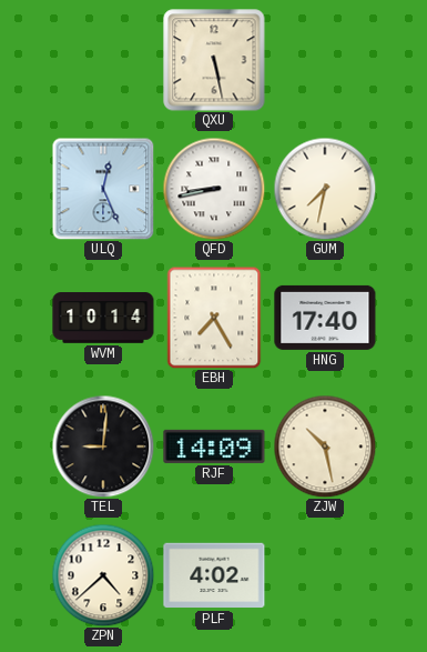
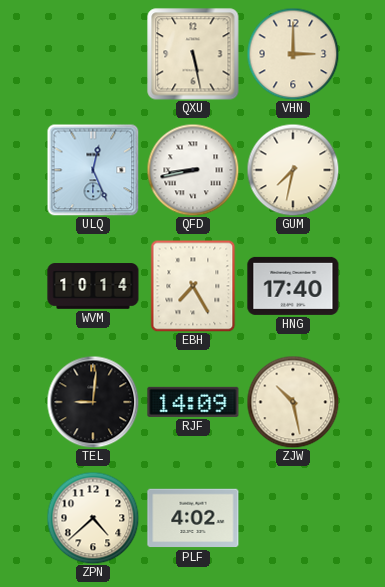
VHN: none -> 3:00
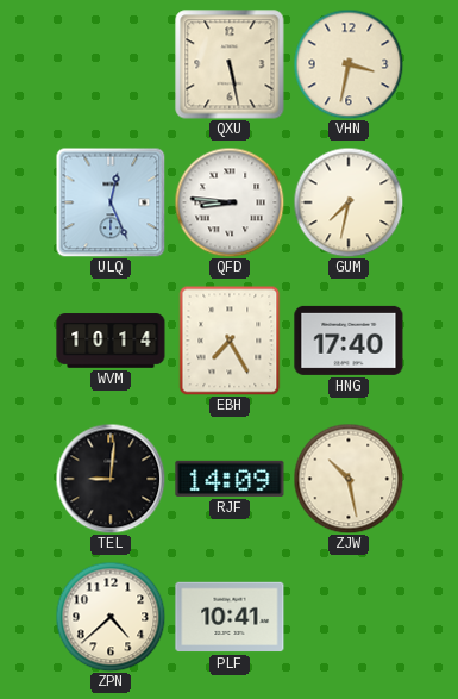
VHN: 3:00 -> 3:32
QFD: 8:43 -> 8:46
PLF: 4:02 -> 10:41
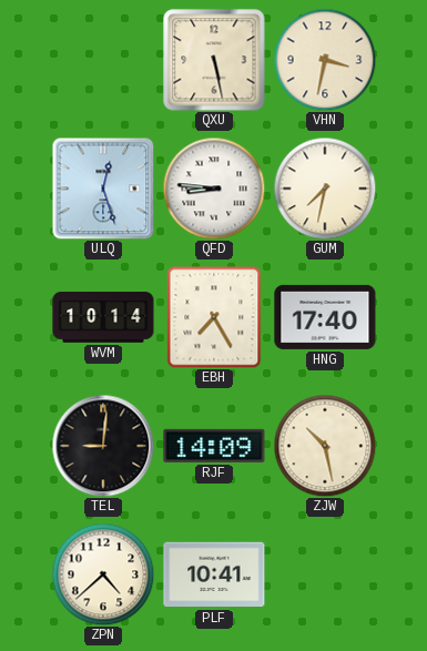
ULQ: 12:26 -> 12:27
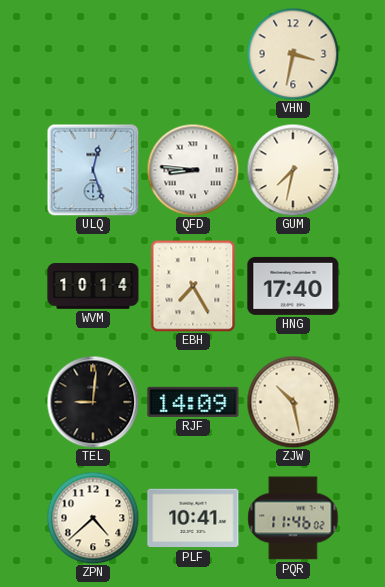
QXU: 5:28 -> none
PQR: none -> 11:46
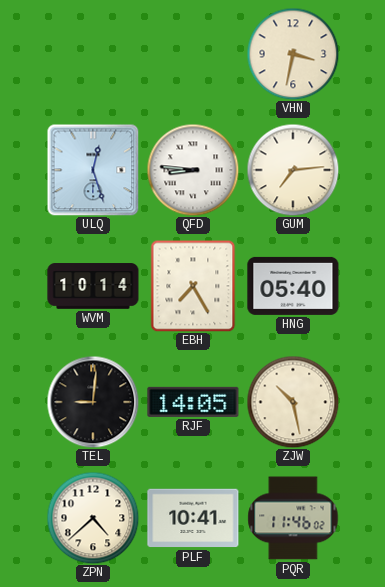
GUM: 7:32 -> 7:14
HNG: 17:40 -> 05:40
RJF: 14:09 -> 14:05
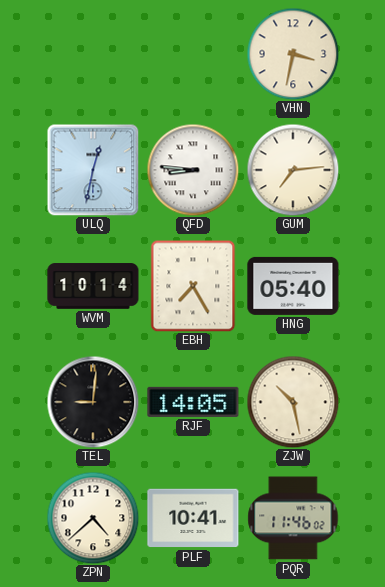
ULQ: 12:27 -> 12:32
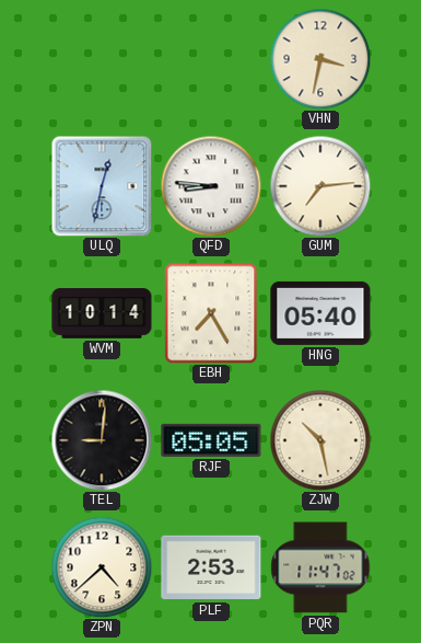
RJF: 14:05 -> 05:05
PLF: 10:41 -> 2:53
PQR: 11:46 -> 11:47
